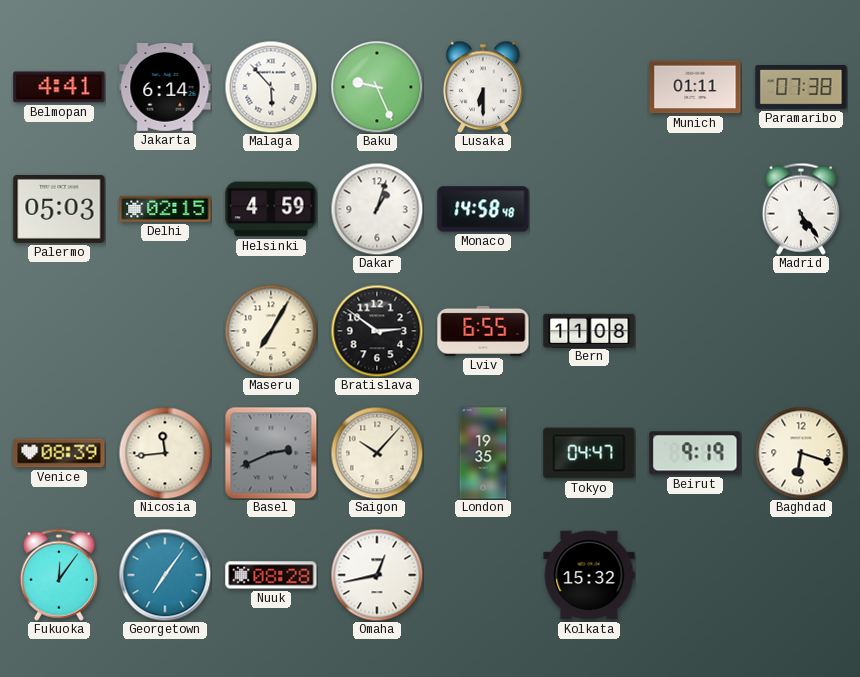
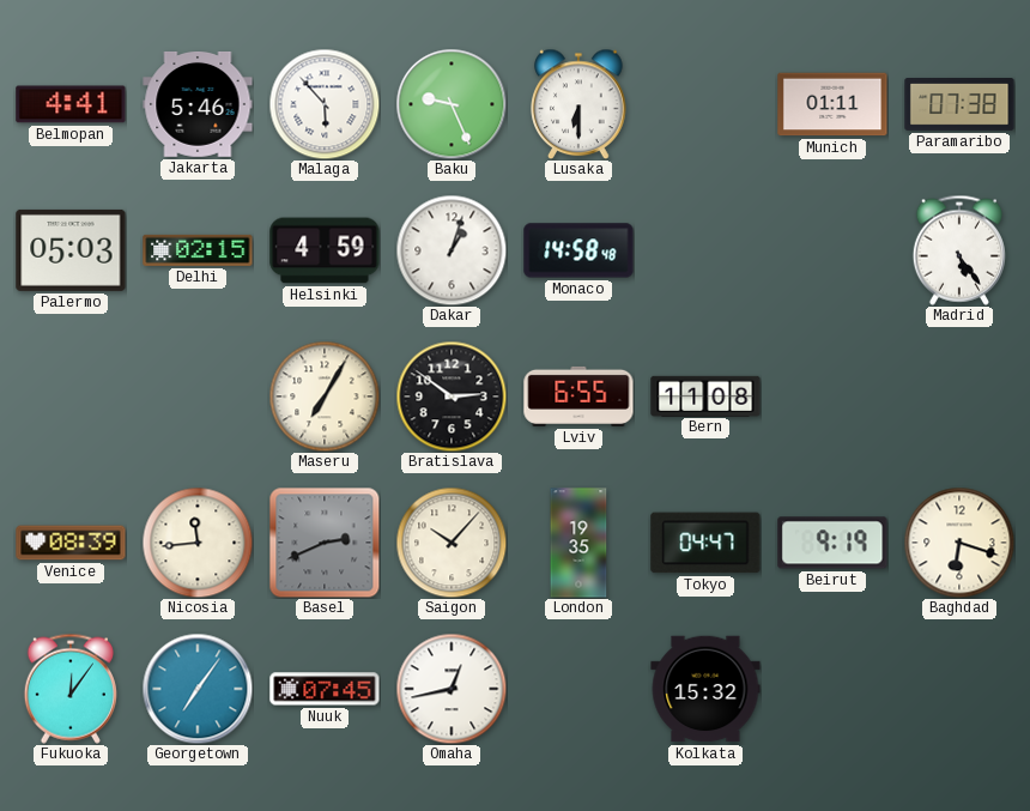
Jakarta: 6:14 -> 5:46
Nuuk: 08:28 -> 07:45
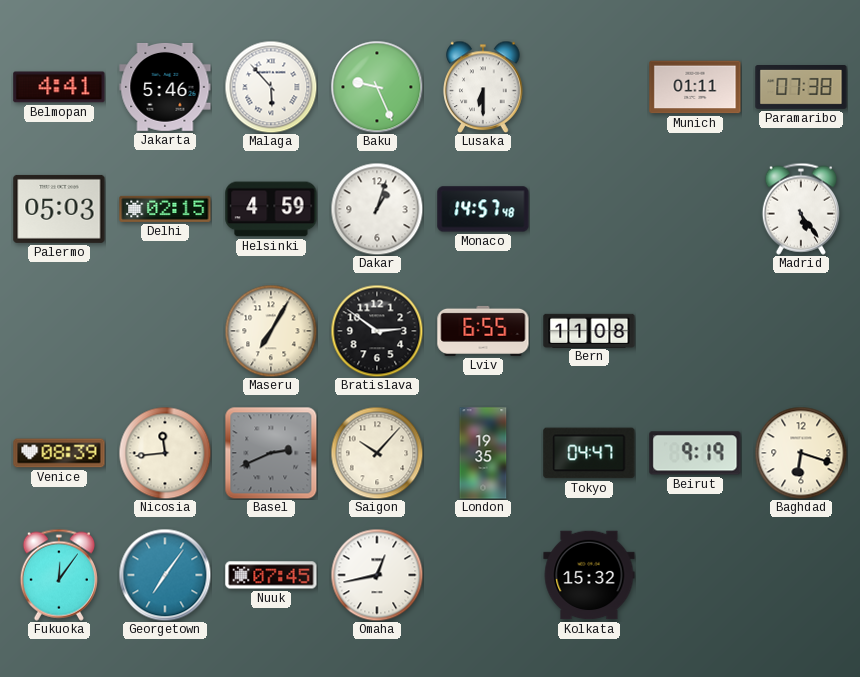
Monaco: 14:58 -> 14:57
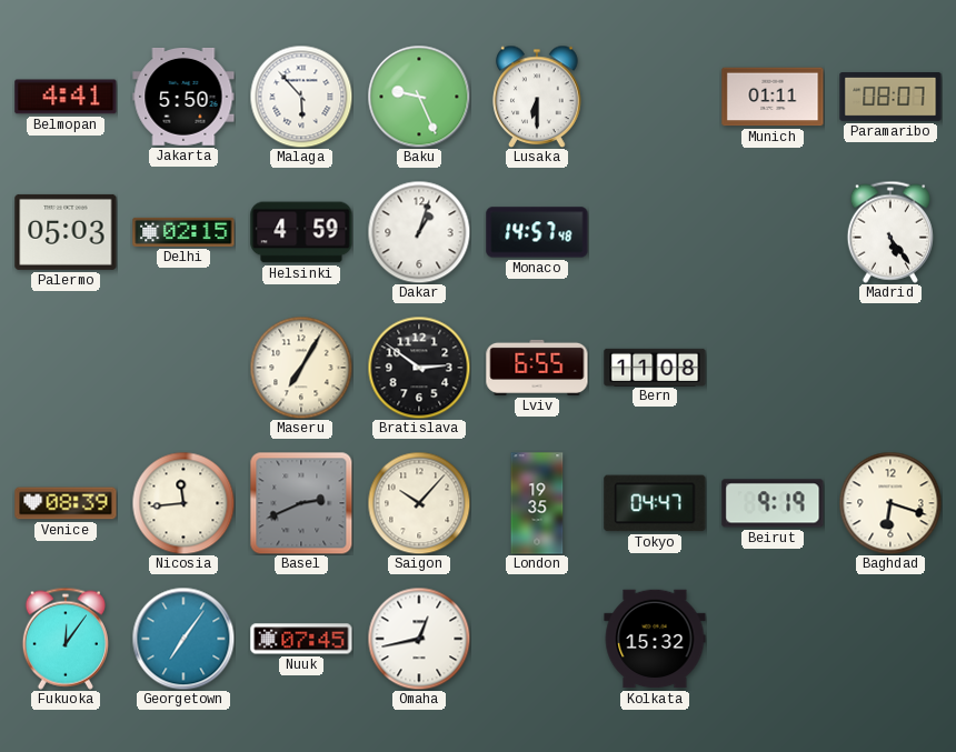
Jakarta: 5:46 -> 5:50
Paramaribo: 07:38 -> 08:07
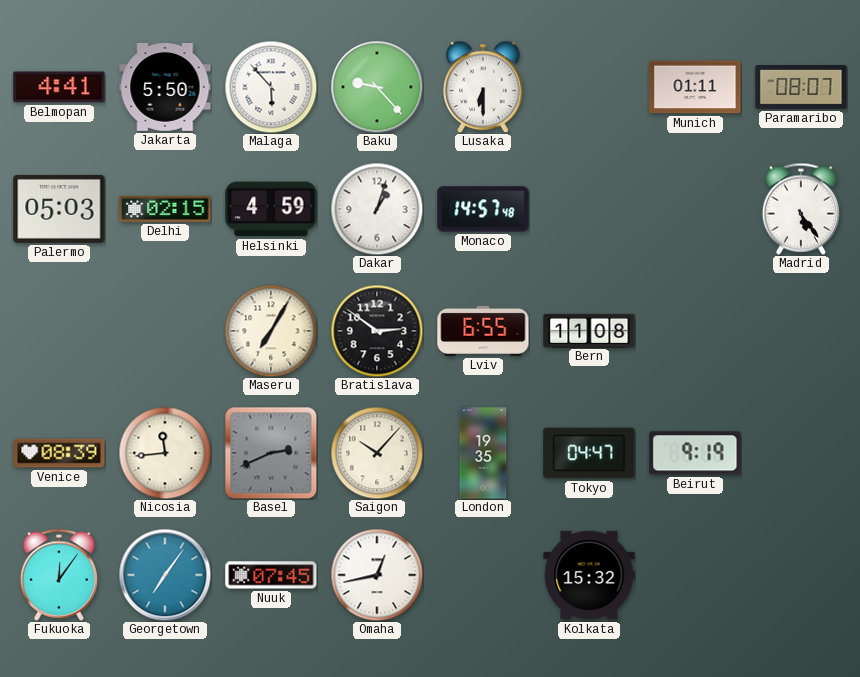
Baku: 9:26 -> 9:23
Baghdad: 6:18 -> none
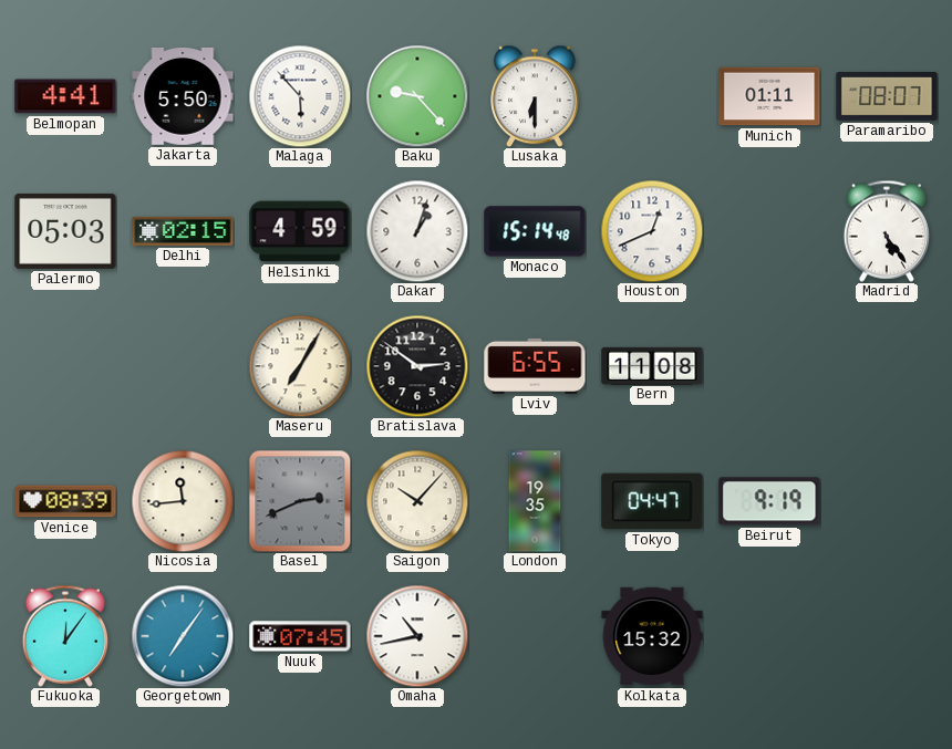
Monaco: 14:57 -> 15:14
Houston: none -> 12:41
Omaha: 12:43 -> 10:43
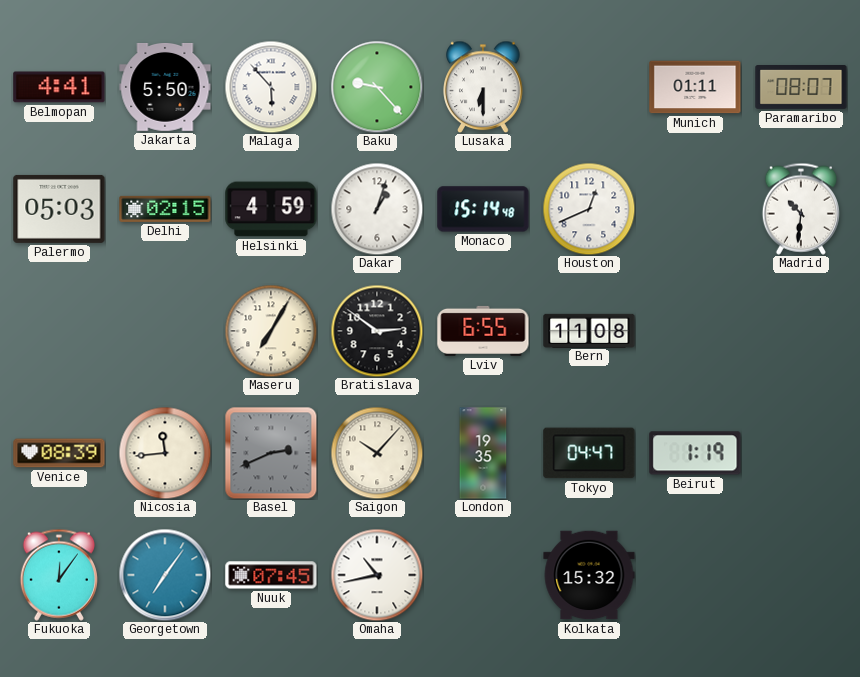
Madrid: 5:24 -> 10:31
Beirut: 9:19 -> 1:19
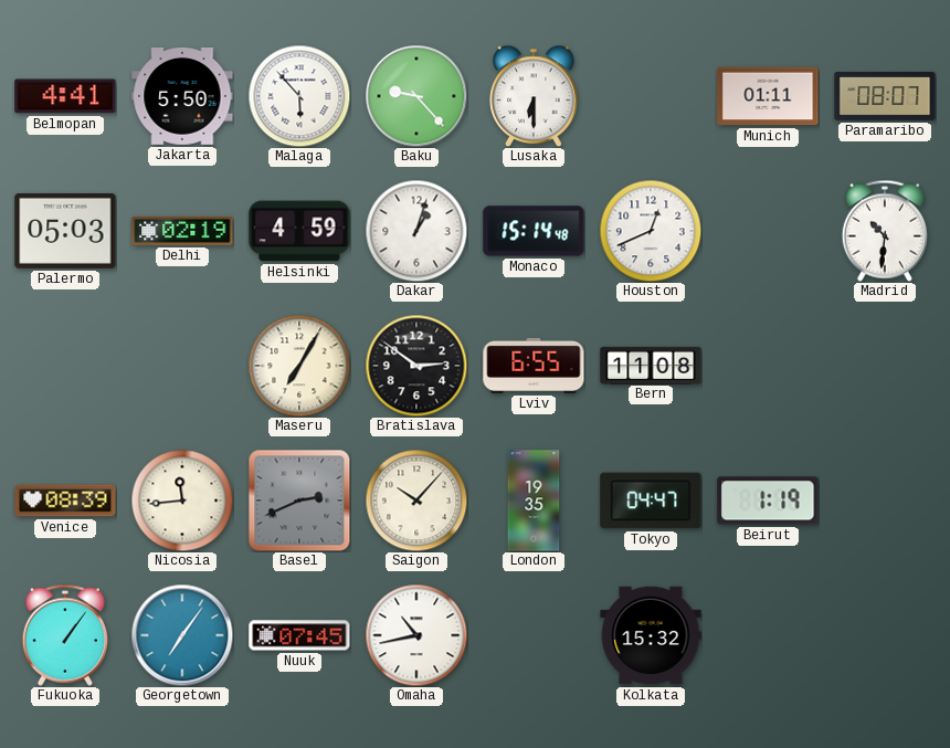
Delhi: 02:15 -> 02:19
Fukuoka: 12:06 -> 1:06
